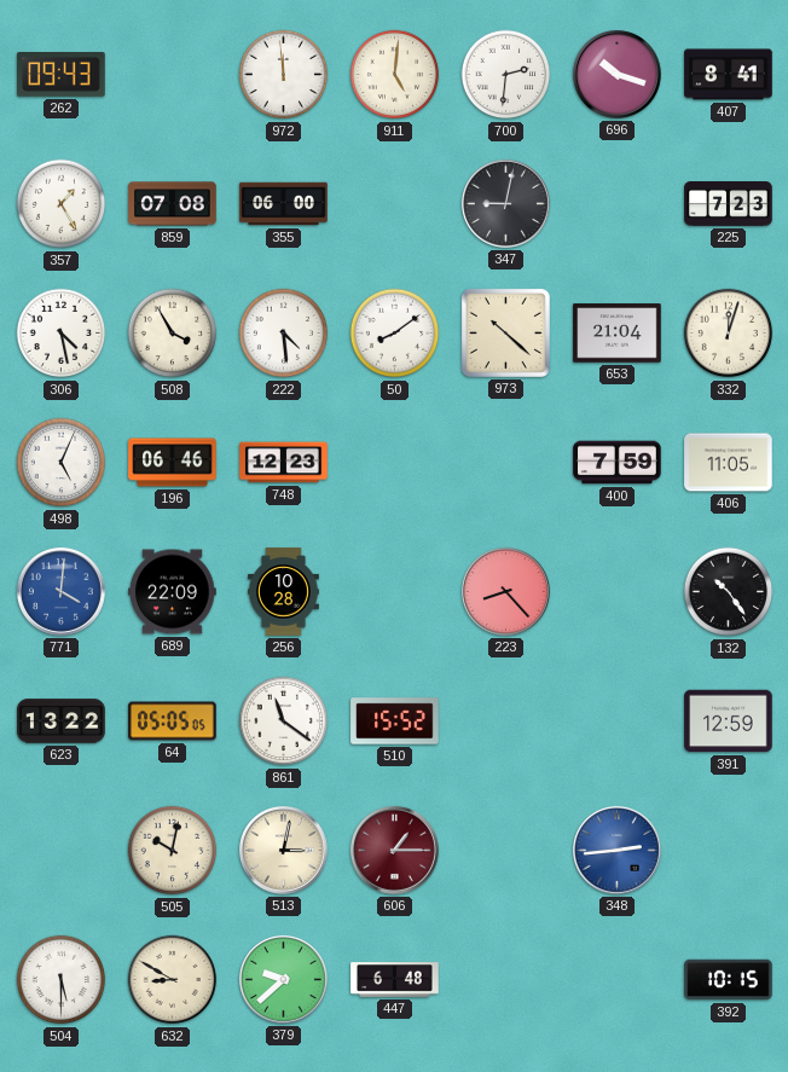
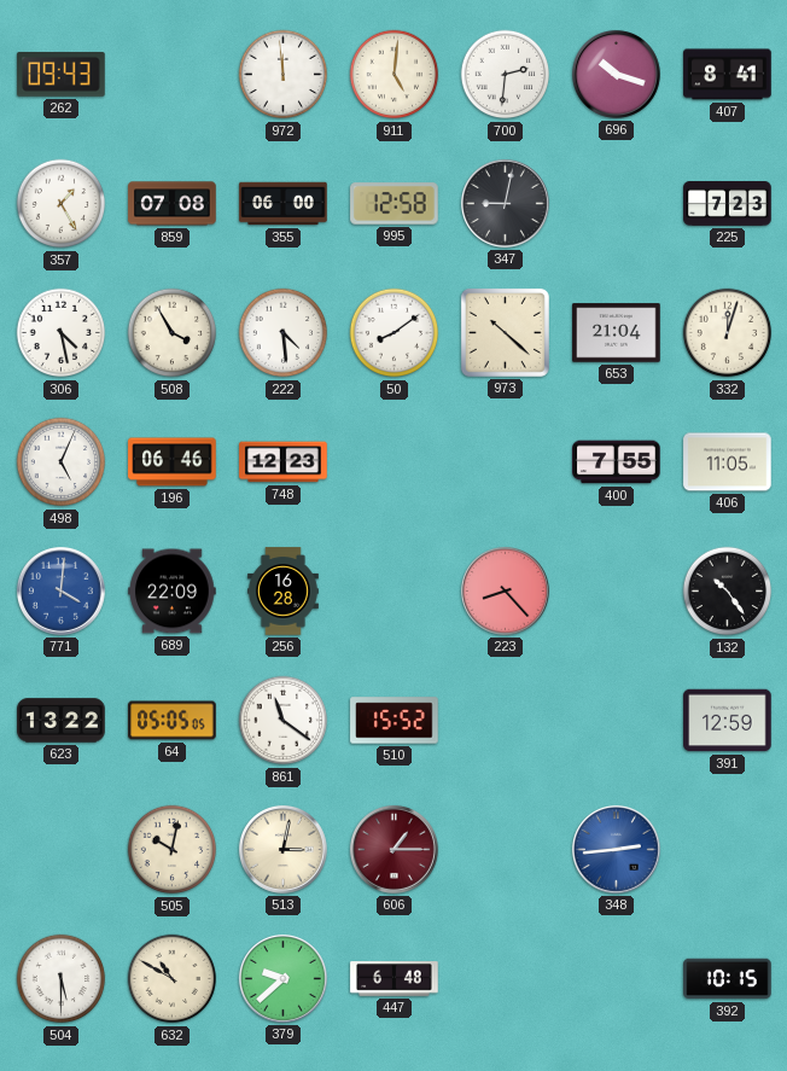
995: none -> 12:58
400: 7:59 -> 7:55
256: 10:28 -> 16:28
632: 8:50 -> 10:50
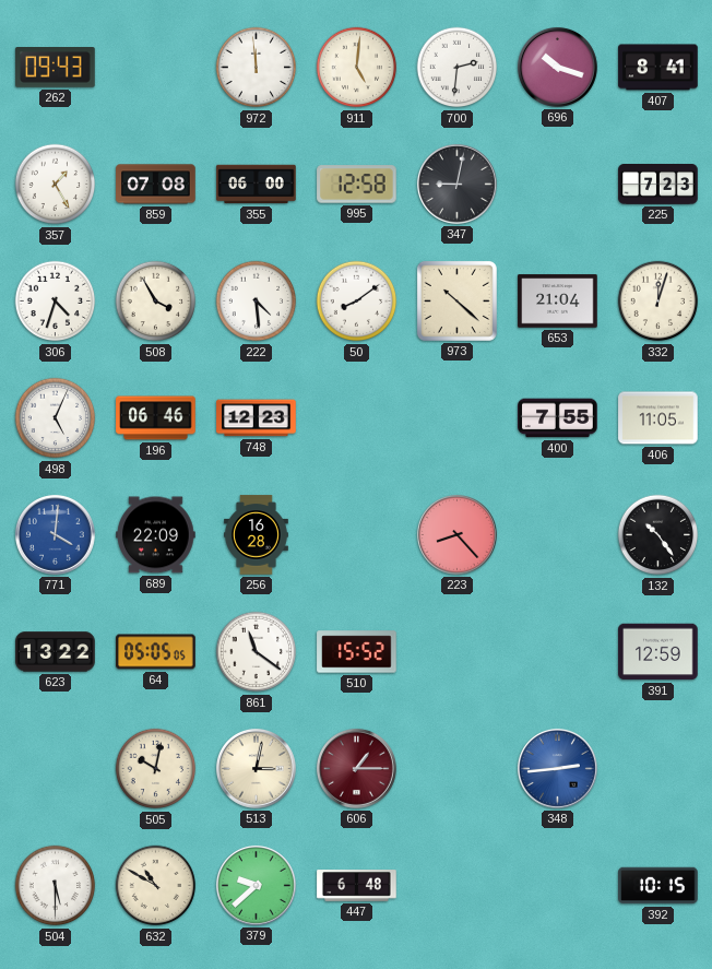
306: 4:28 -> 4:33
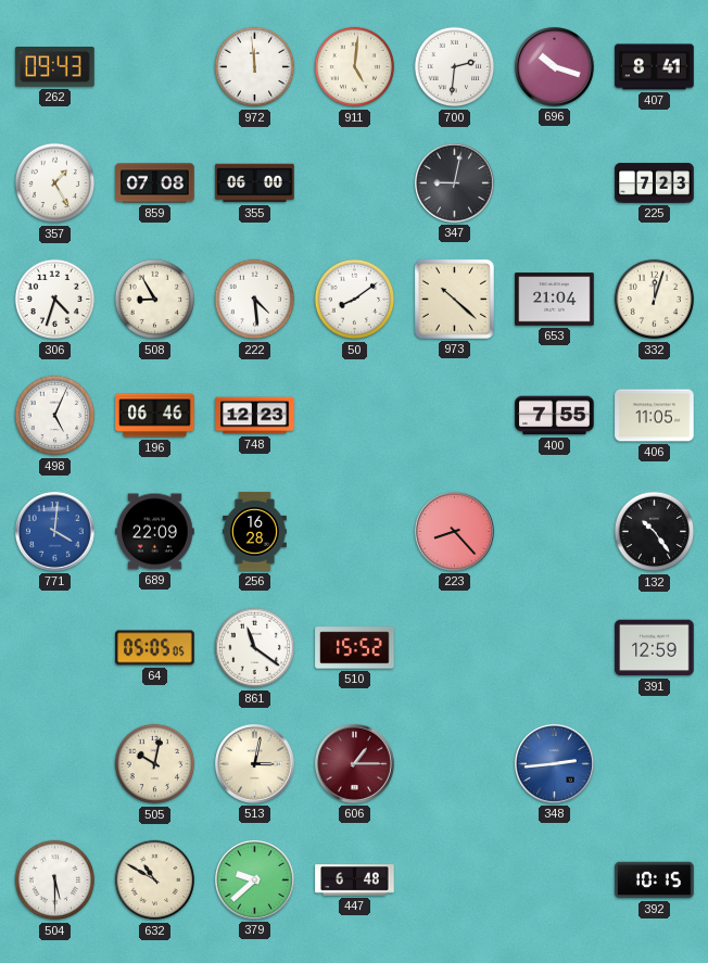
995: 12:58 -> none
508: 3:55 -> 8:55
623: 13:22 -> none
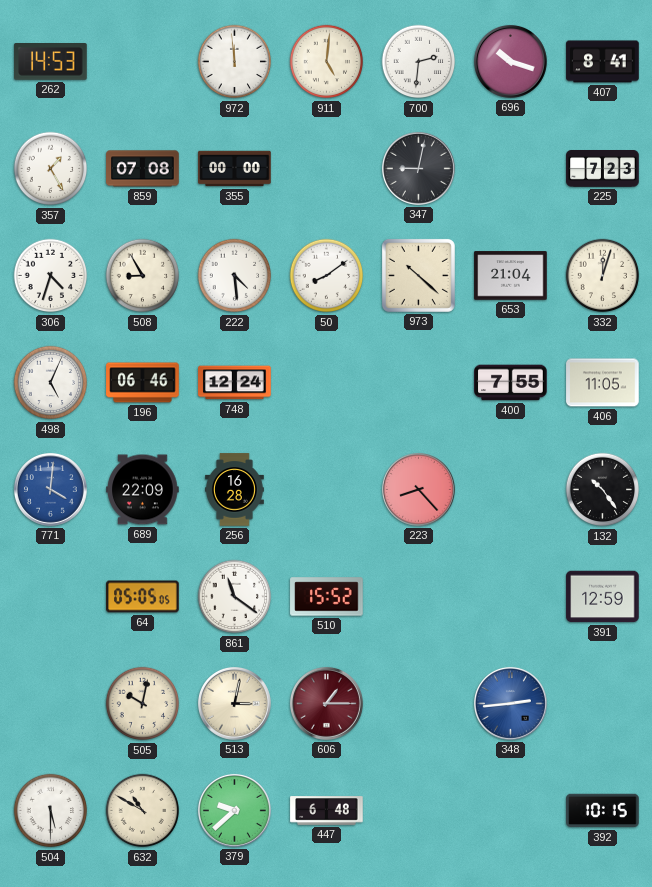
262: 09:43 -> 14:53
355: 06:00 -> 00:00
748: 12:23 -> 12:24
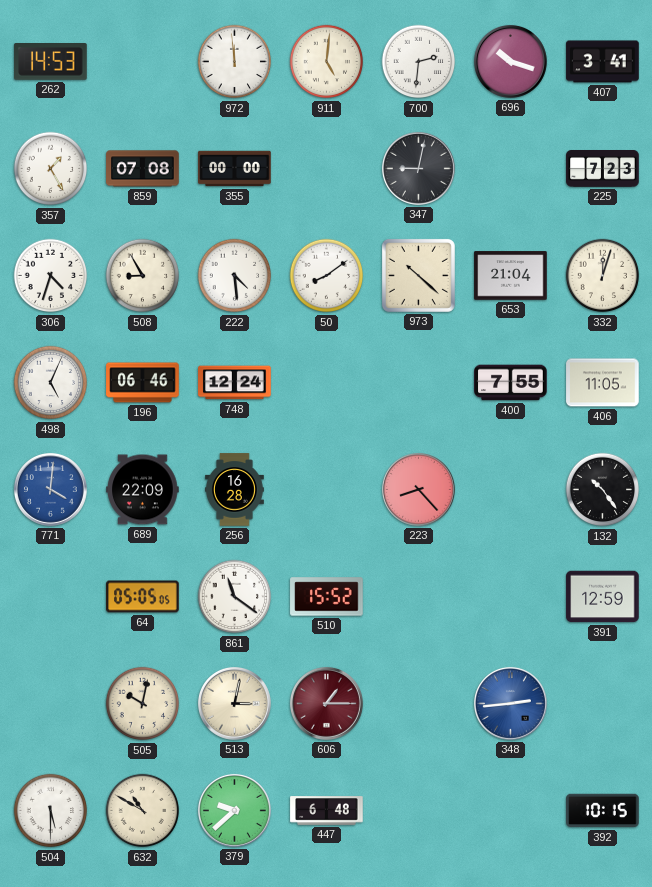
407: 8:41 -> 3:41
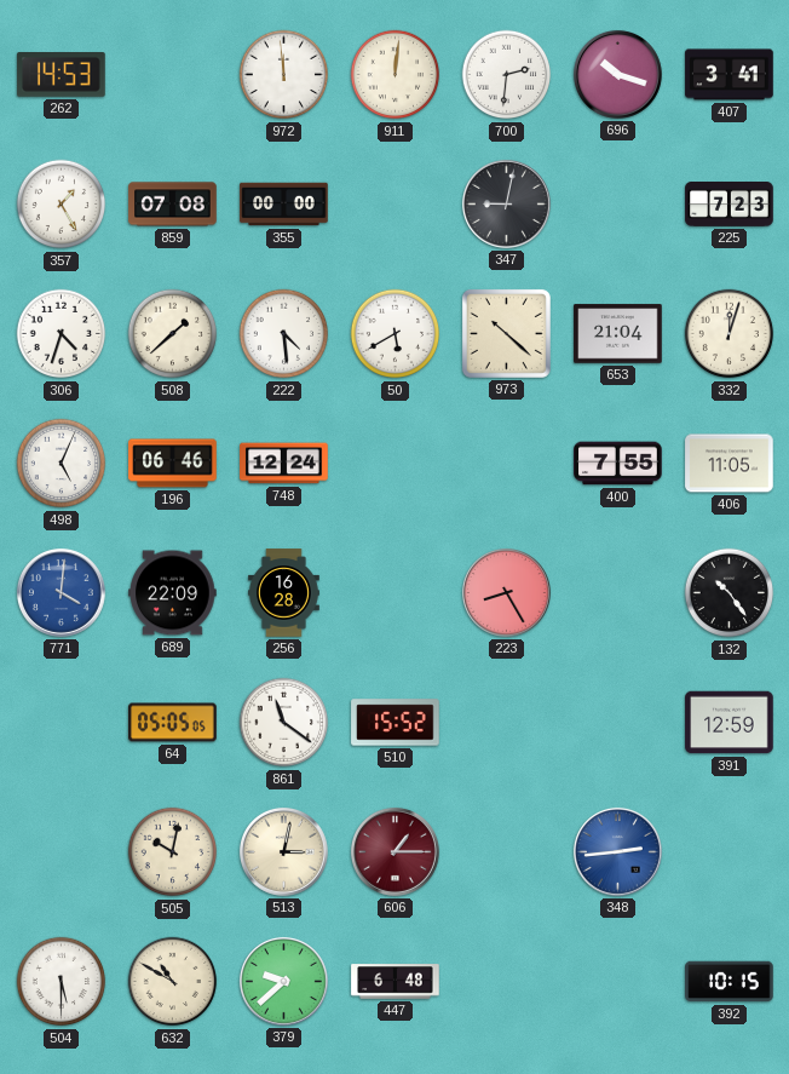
911: 5:01 -> 12:01
508: 8:55 -> 1:38
50: 8:09 -> 5:40
223: 8:23 -> 8:25
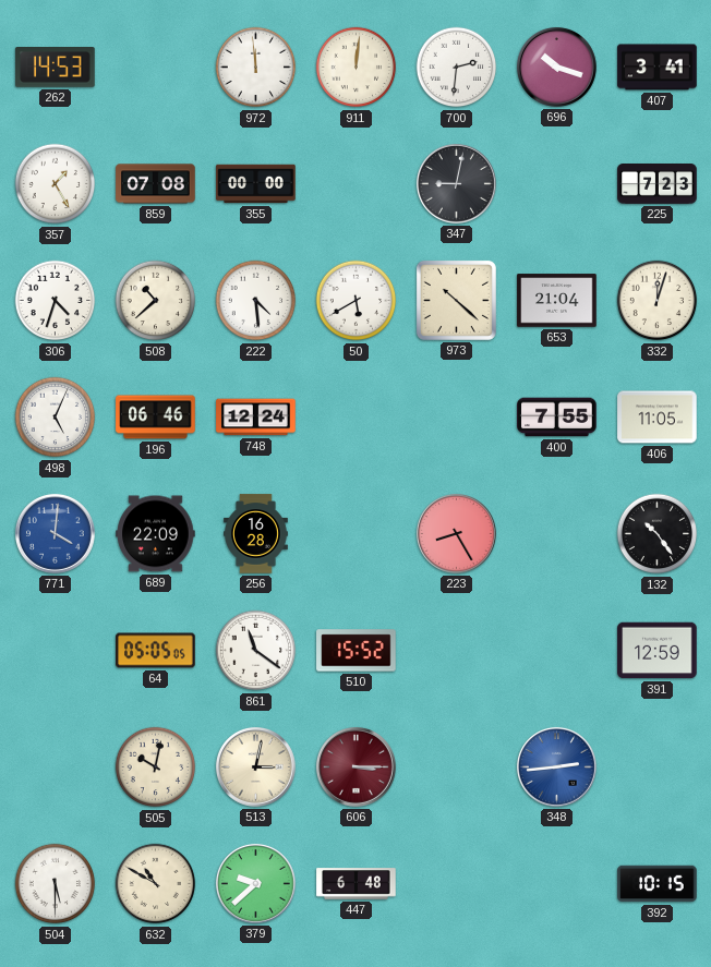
508: 1:38 -> 10:38
606: 1:15 -> 3:15
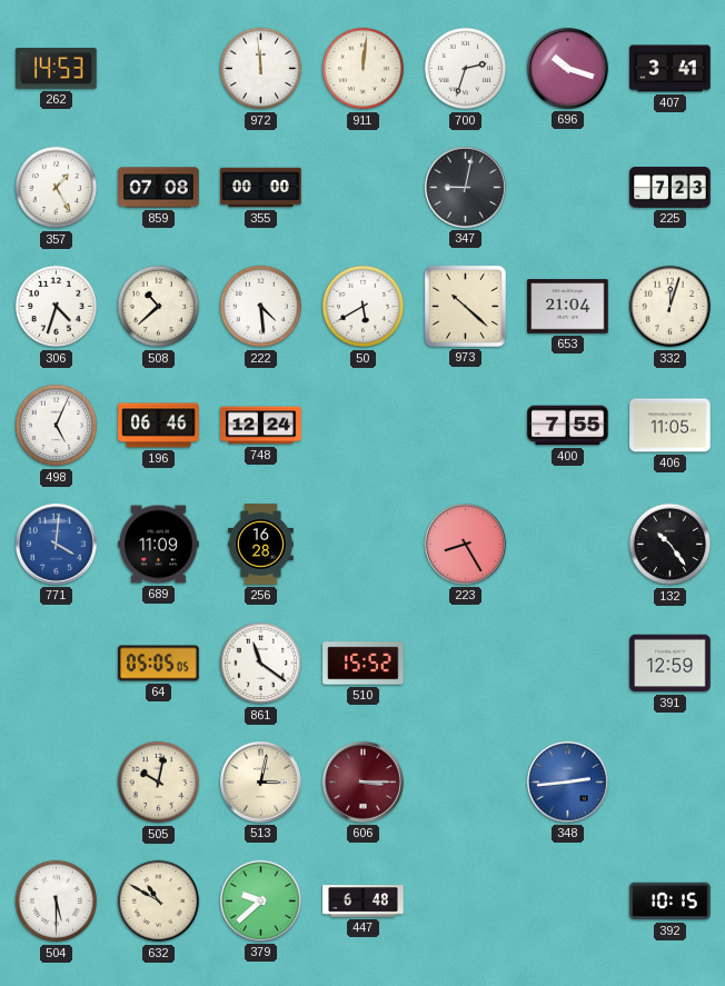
700: 2:31 -> 2:33
689: 22:09 -> 11:09
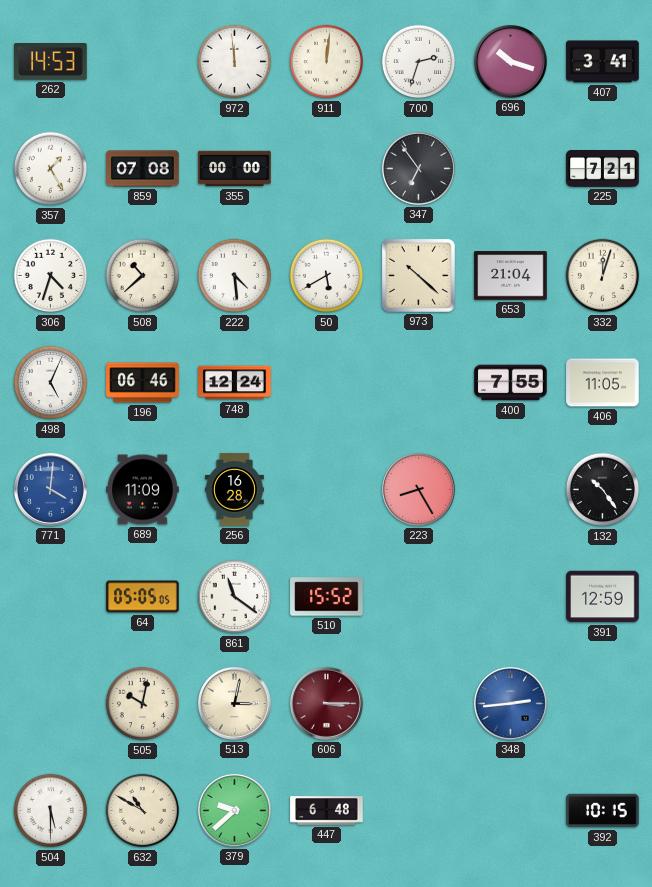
347: 9:02 -> 6:54
225: 7:23 -> 7:21
